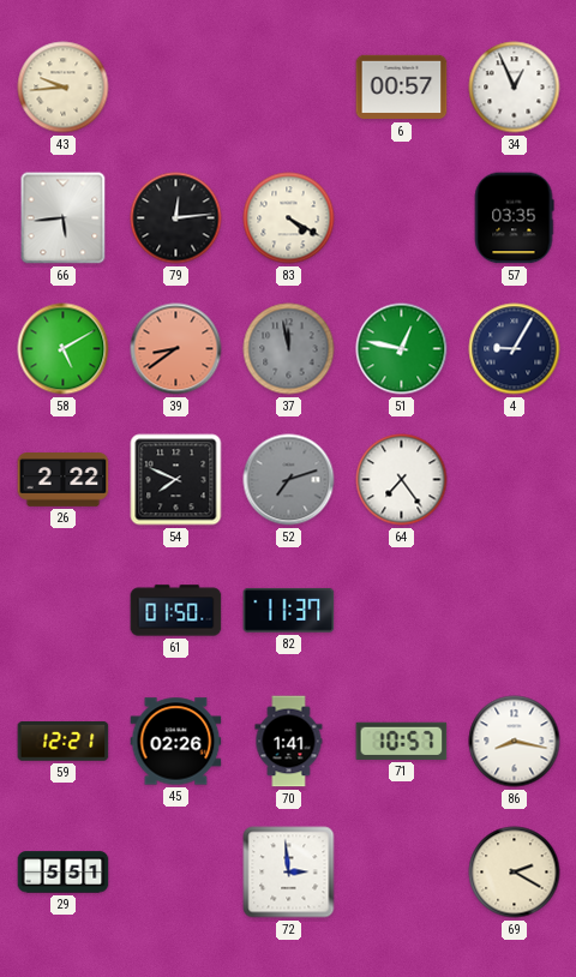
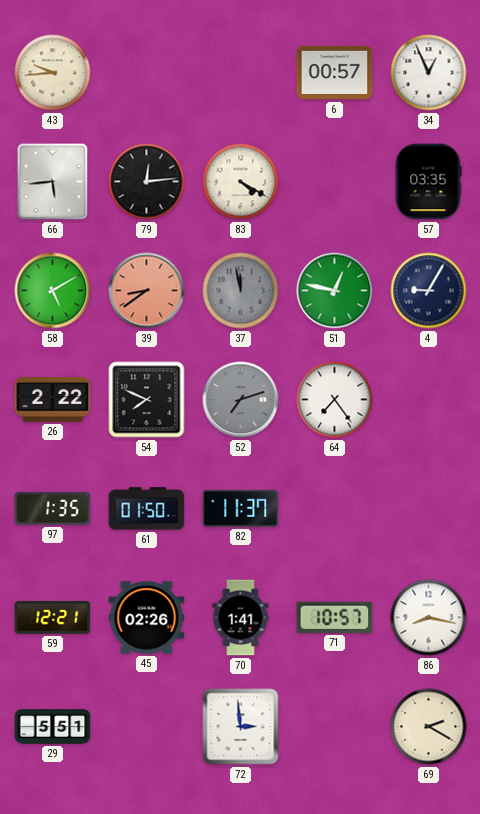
97: none -> 1:35
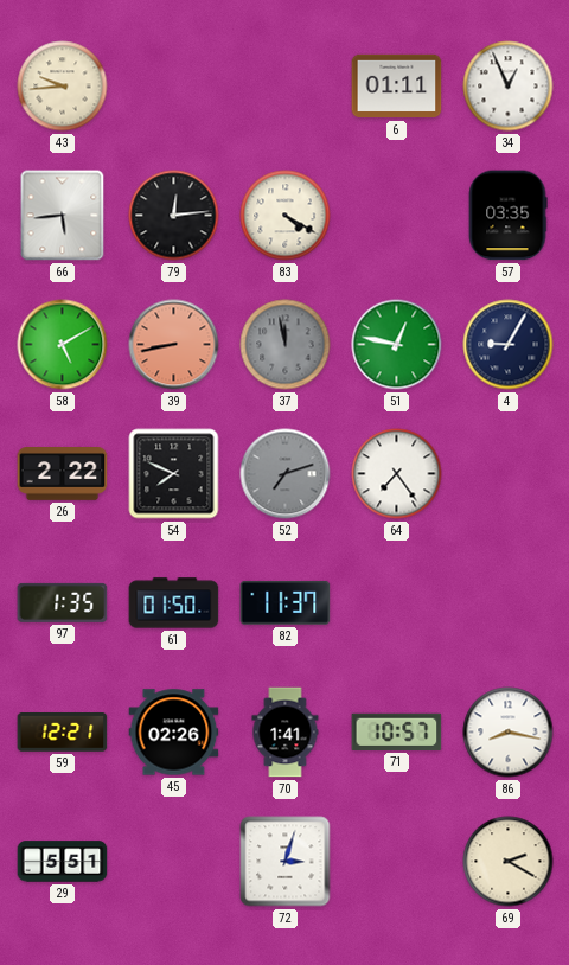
6: 00:57 -> 01:11
39: 8:39 -> 8:43
72: 2:59 -> 3:03
